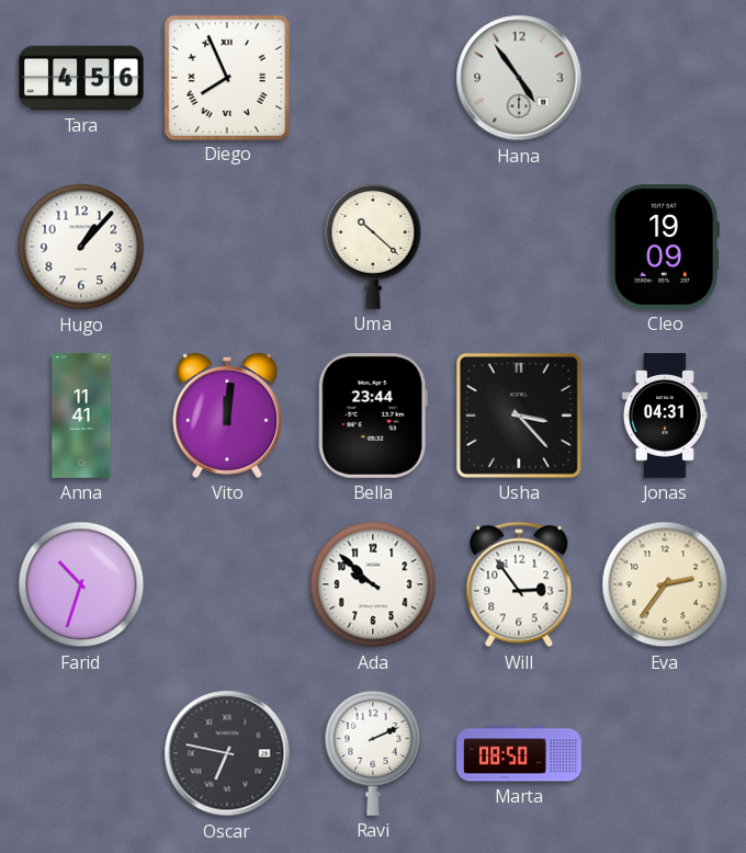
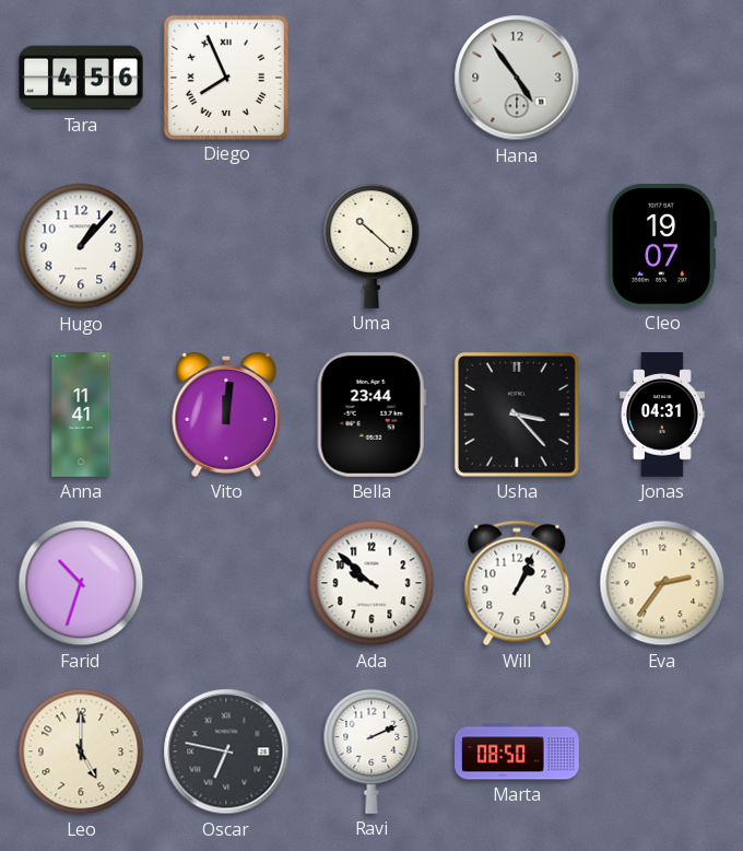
Cleo: 19:09 -> 19:07
Will: 2:54 -> 1:04
Leo: none -> 5:00
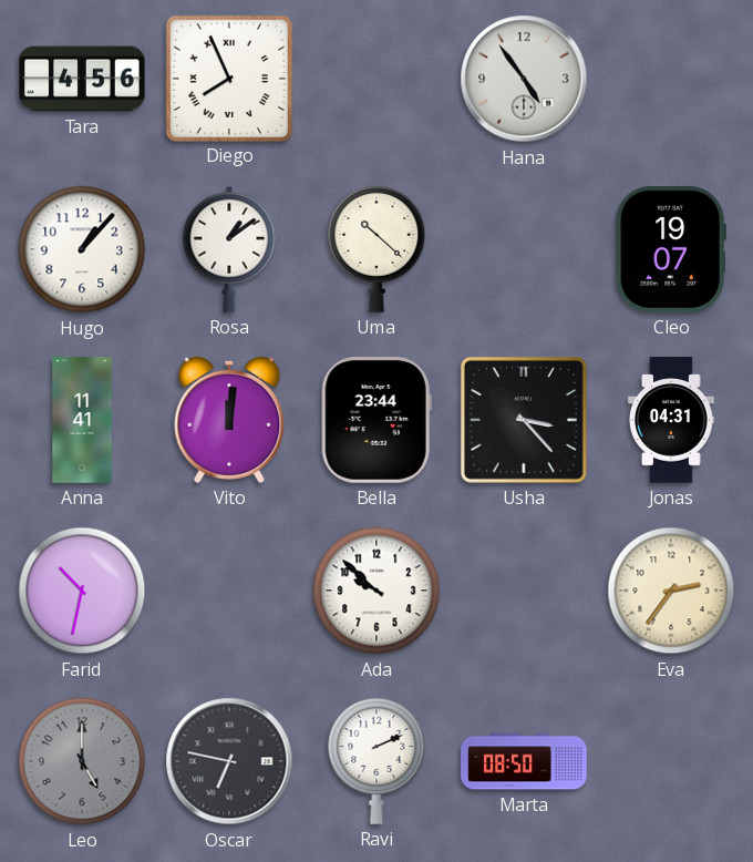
Rosa: none -> 1:09
Farid: 10:33 -> 10:32
Will: 1:04 -> none
Leo dial: cream -> grey
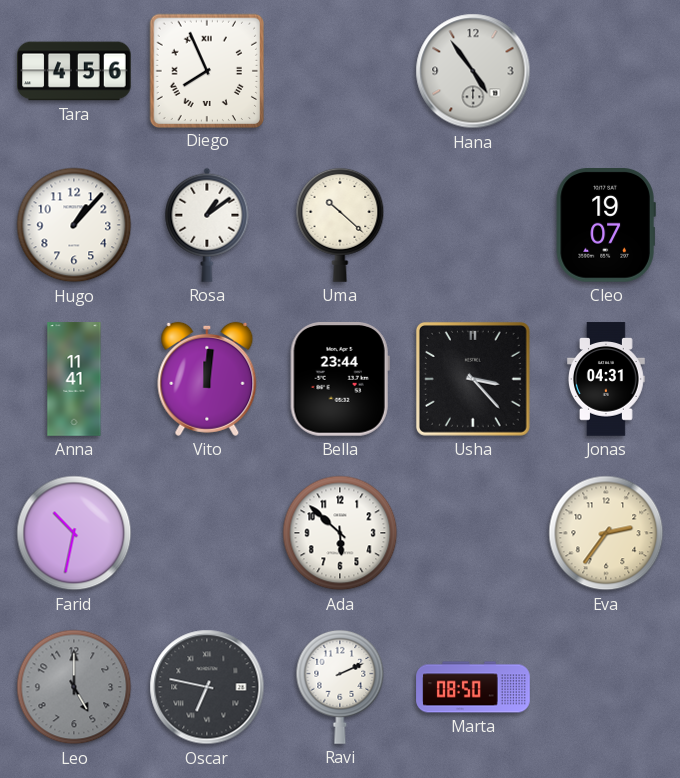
Ada: 9:52 -> 5:52
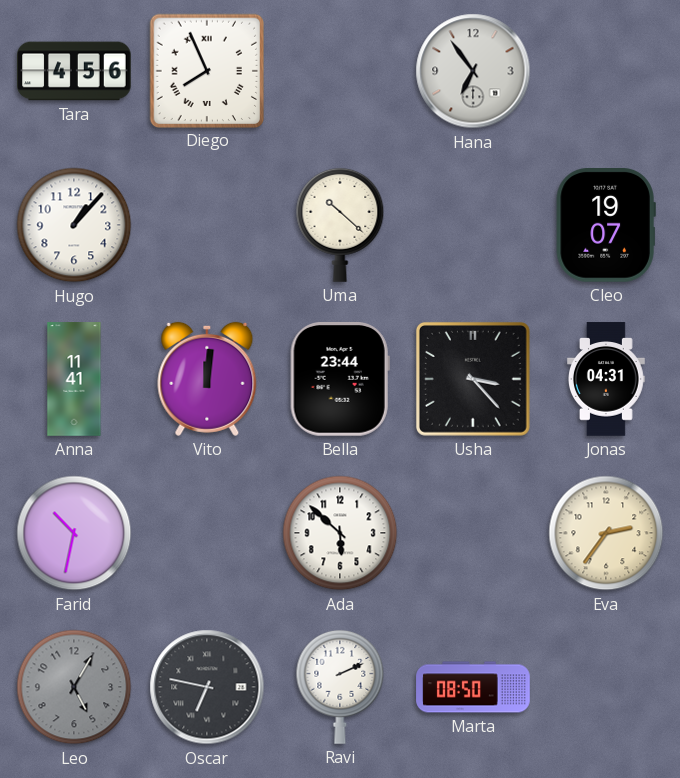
Hana: 4:54 -> 6:54
Rosa: 1:09 -> none
Leo: 5:00 -> 5:05
